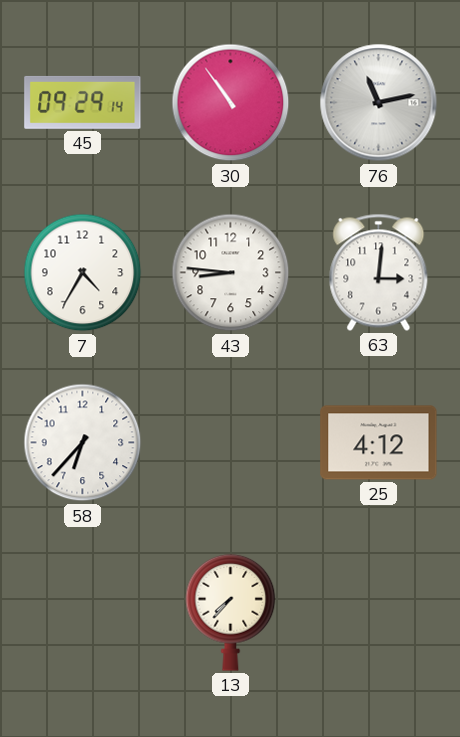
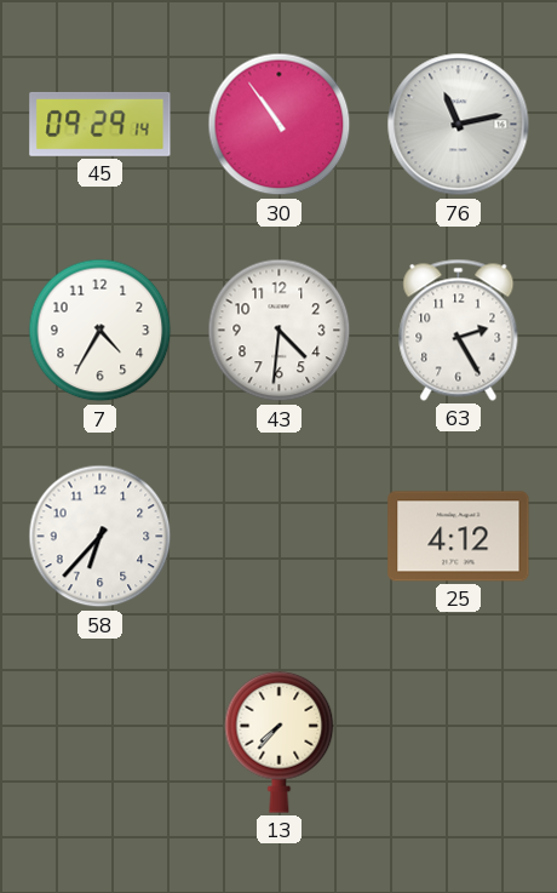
43: 8:46 -> 4:31
63: 3:01 -> 2:25
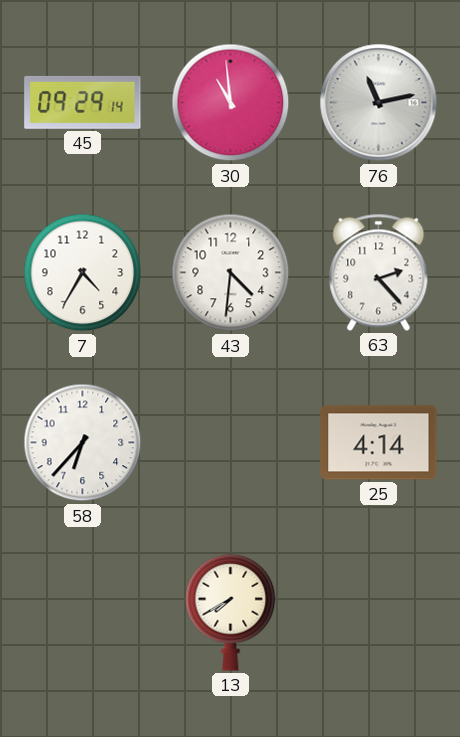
30: 10:54 -> 10:59
63: 2:25 -> 2:23
25: 4:12 -> 4:14
13: 7:37 -> 7:40
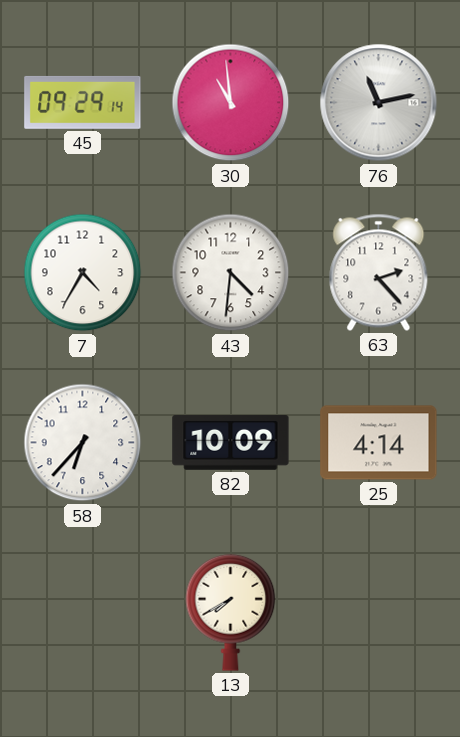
82: none -> 10:09
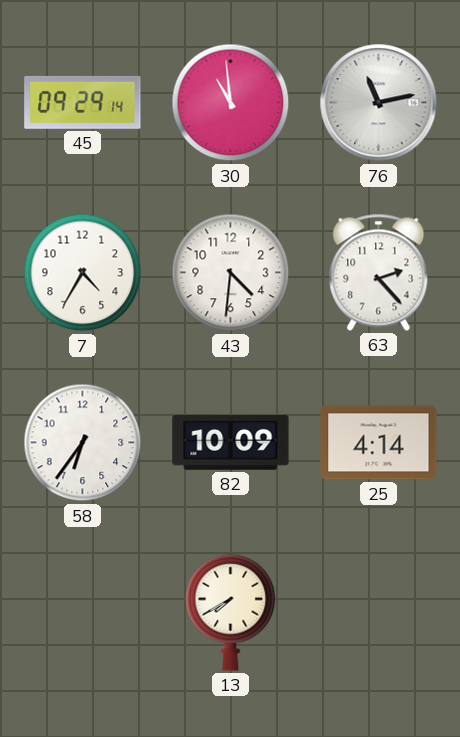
58: 6:37 -> 6:36
